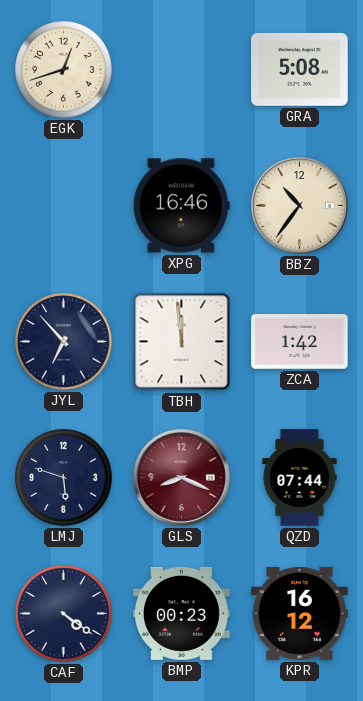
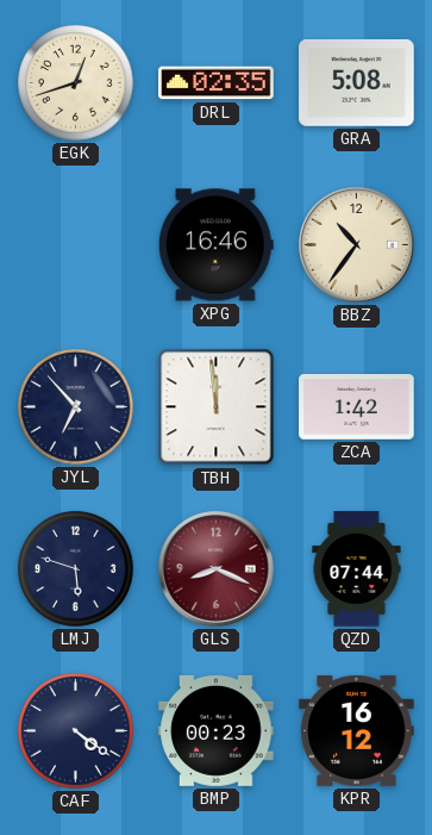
DRL: none -> 02:35
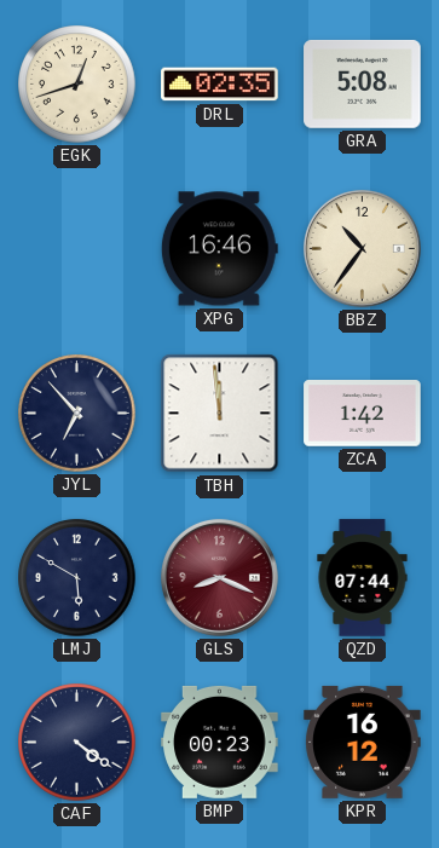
LMJ: 5:48 -> 5:50
